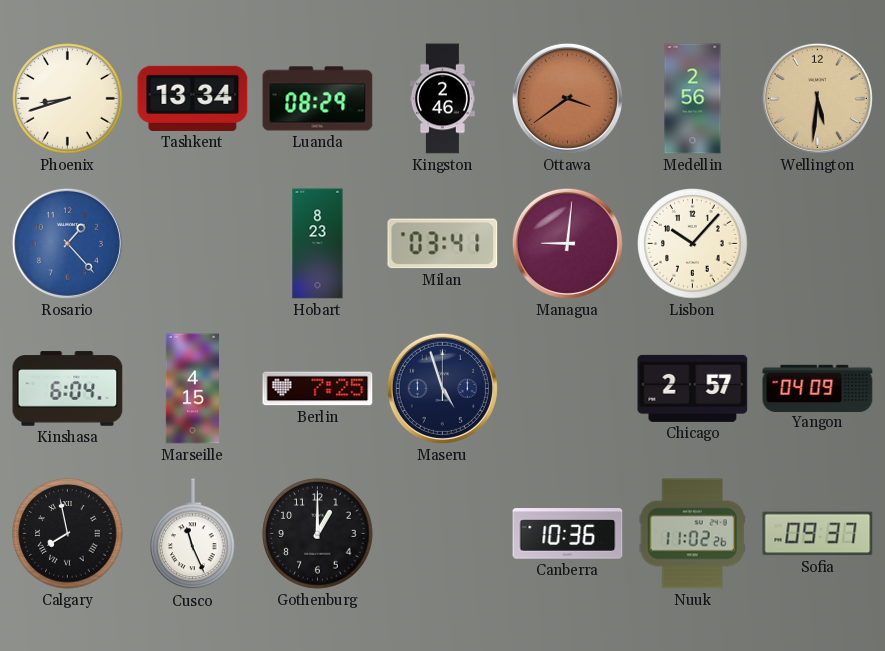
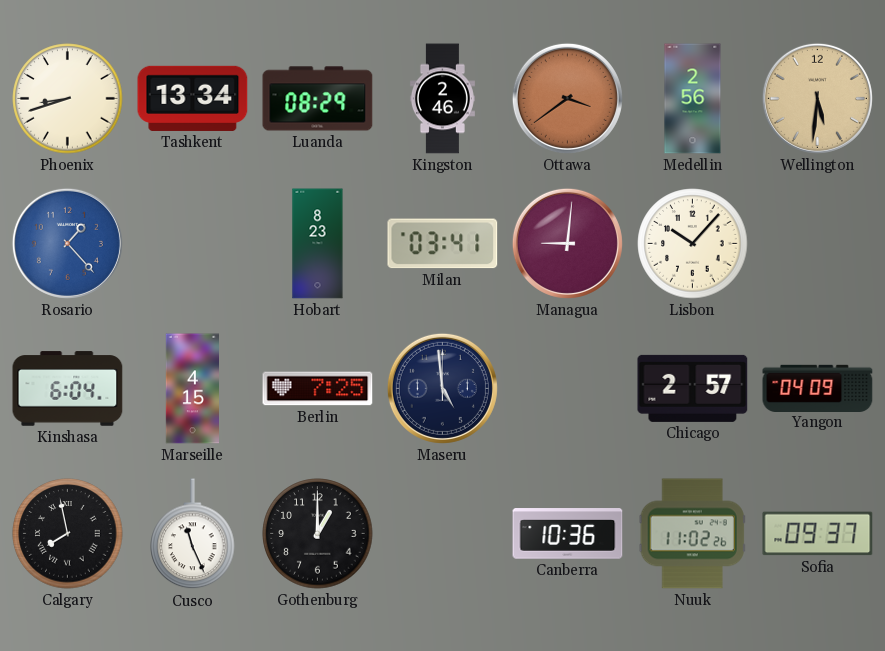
Maseru: 4:57 -> 4:59
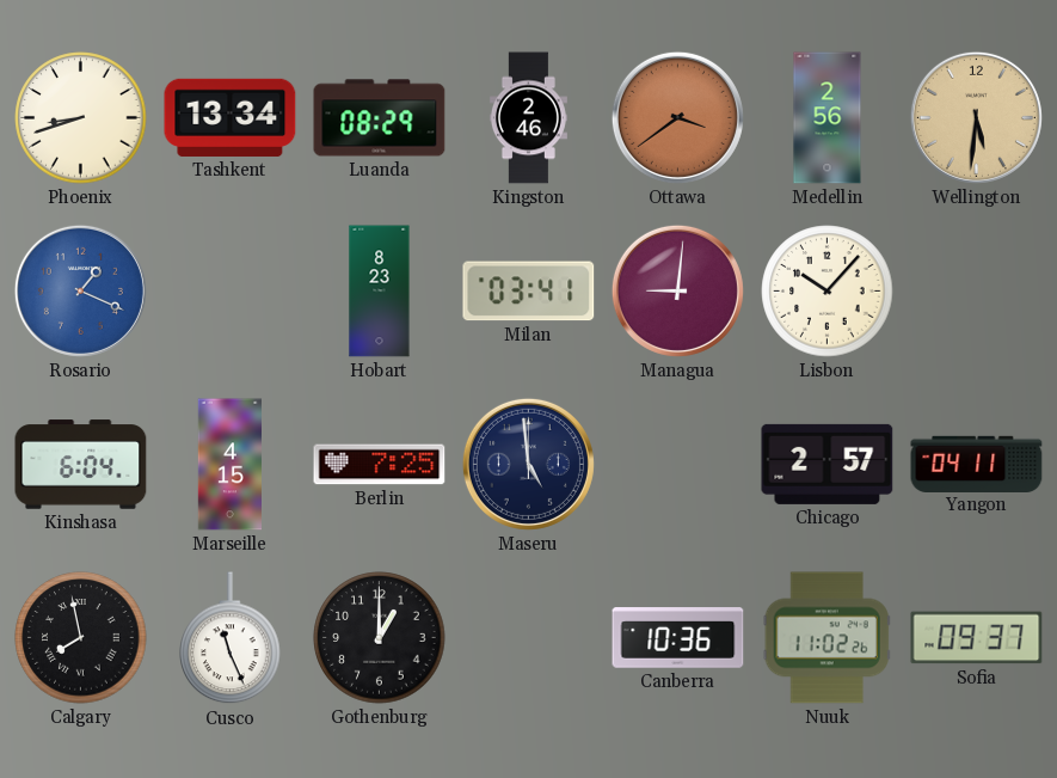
Rosario: 1:23 -> 1:19
Yangon: 04:09 -> 04:11
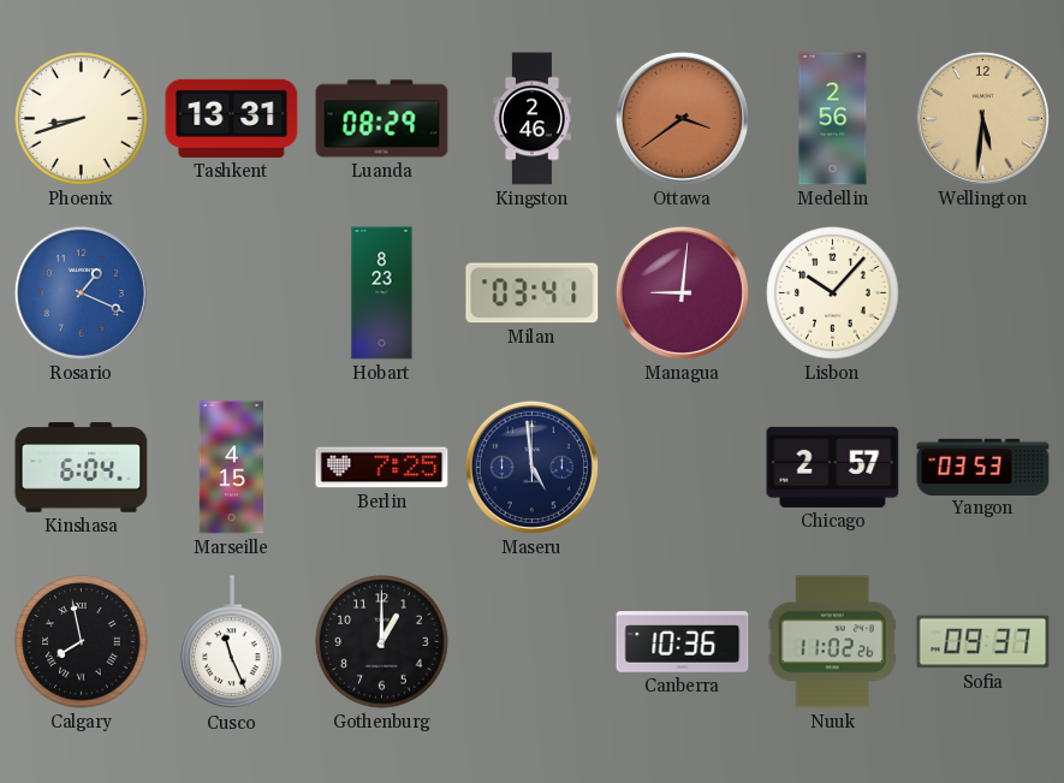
Tashkent: 13:34 -> 13:31
Yangon: 04:11 -> 03:53
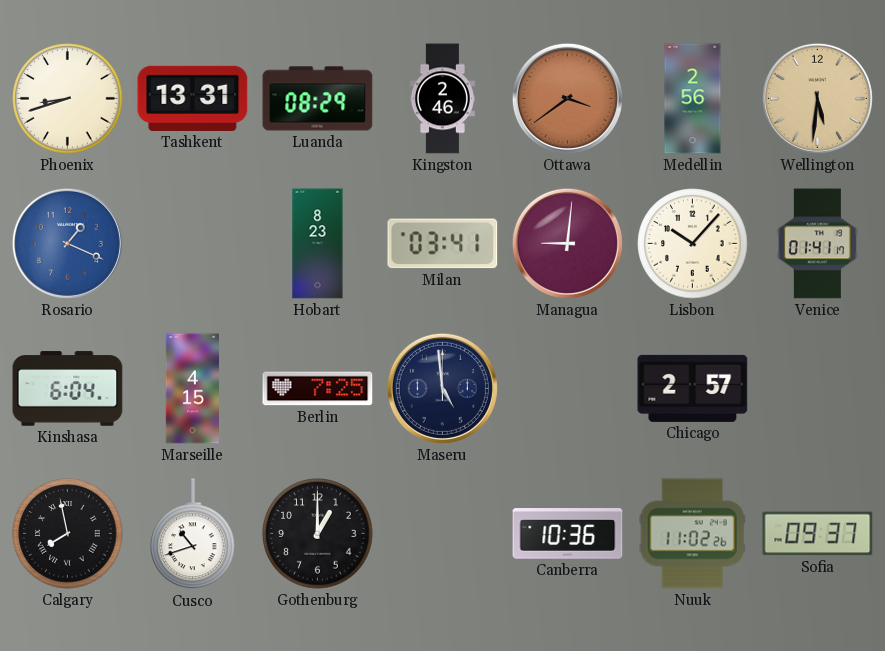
Venice: none -> 01:41
Yangon: 03:53 -> none
Cusco: 11:26 -> 10:42
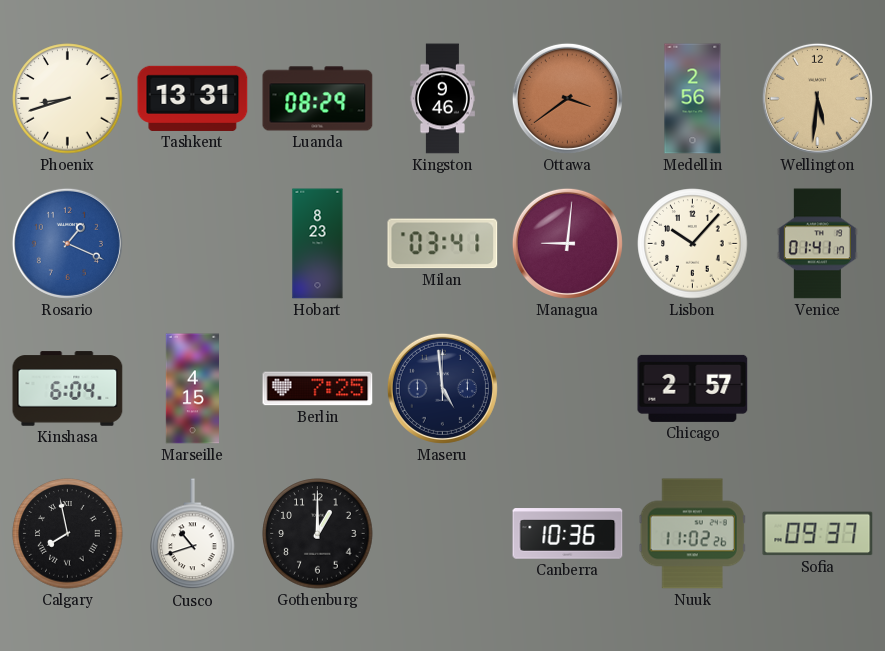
Kingston: 2:46 -> 9:46
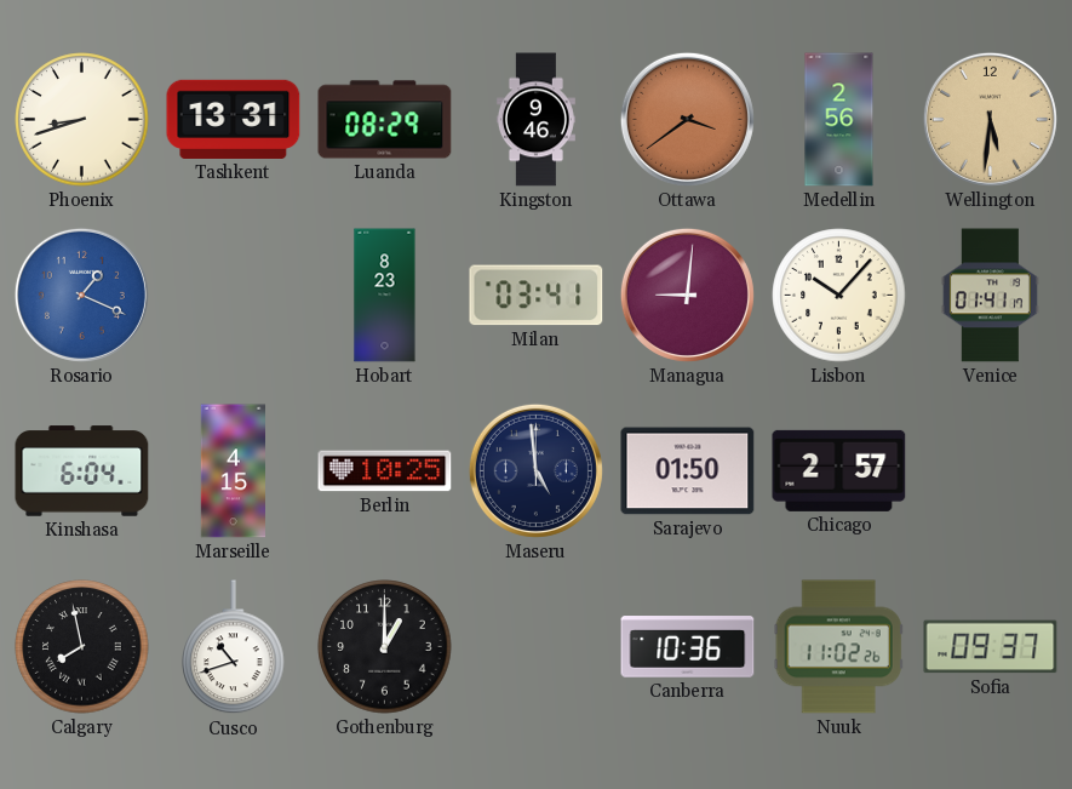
Berlin: 7:25 -> 10:25
Sarajevo: none -> 01:50
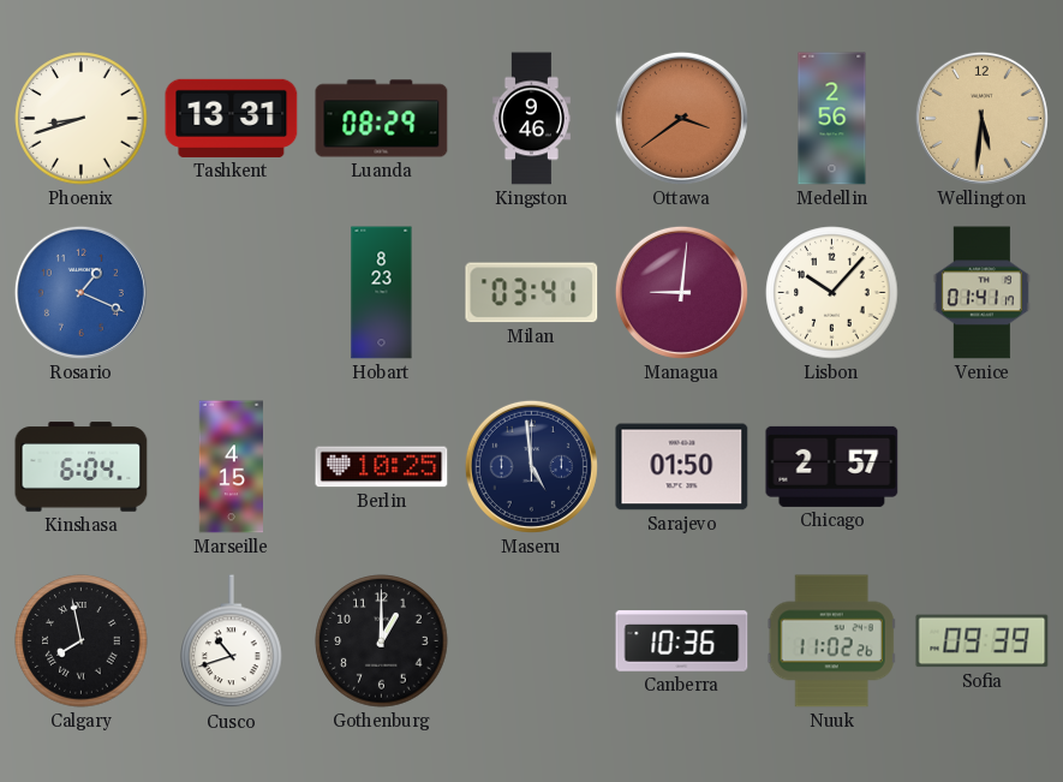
Sofia: 09:37 -> 09:39
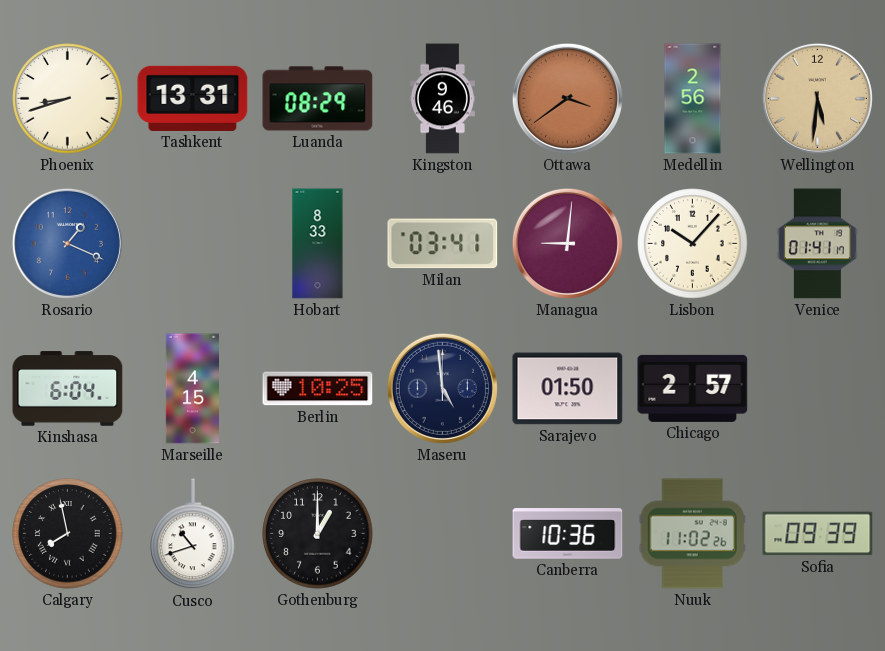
Hobart: 8:23 -> 8:33
